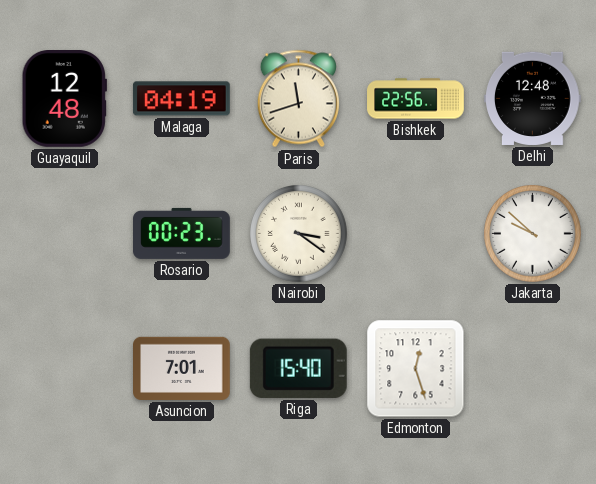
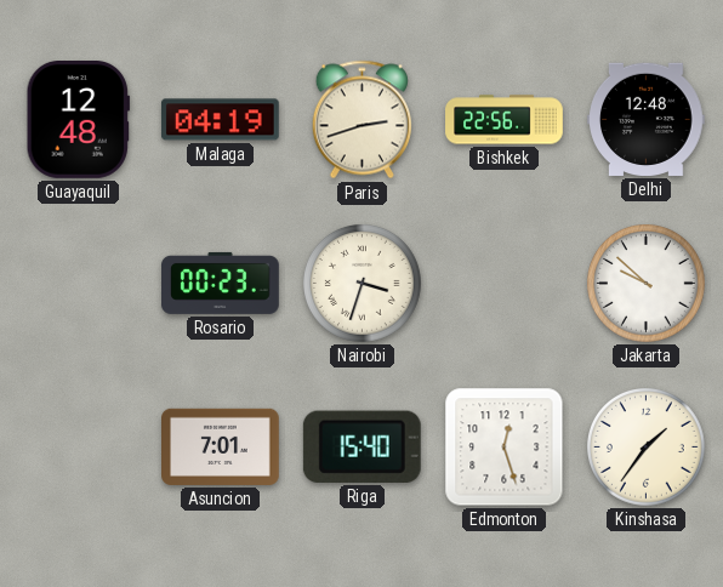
Paris: 11:42 -> 2:42
Nairobi: 3:21 -> 3:33
Kinshasa: none -> 1:36
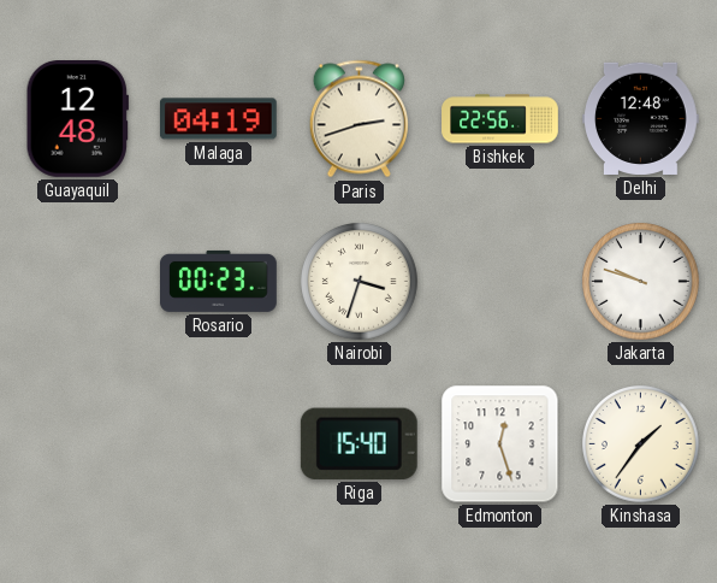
Jakarta: 9:52 -> 9:48
Asuncion: 7:01 -> none
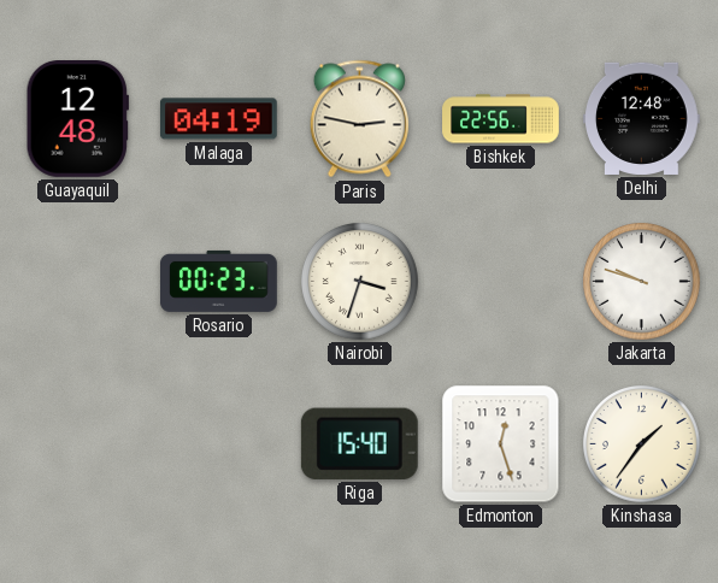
Paris: 2:42 -> 2:47
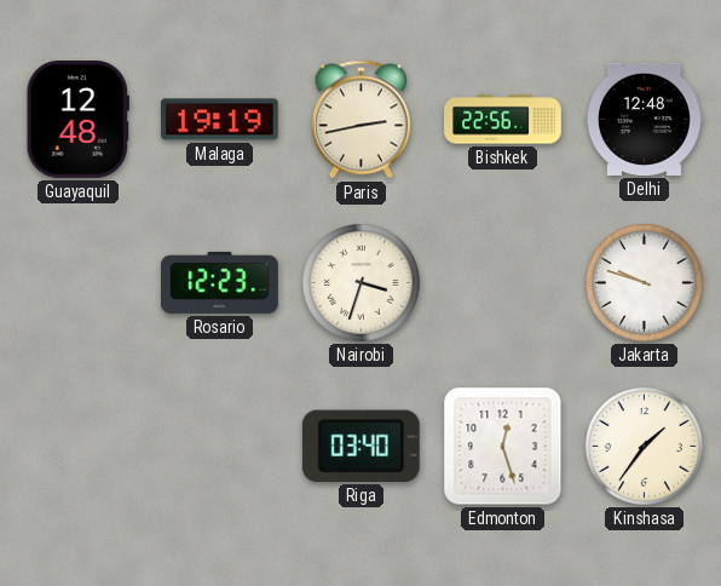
Malaga: 04:19 -> 19:19
Paris: 2:47 -> 2:43
Rosario: 00:23 -> 12:23
Riga: 15:40 -> 03:40
